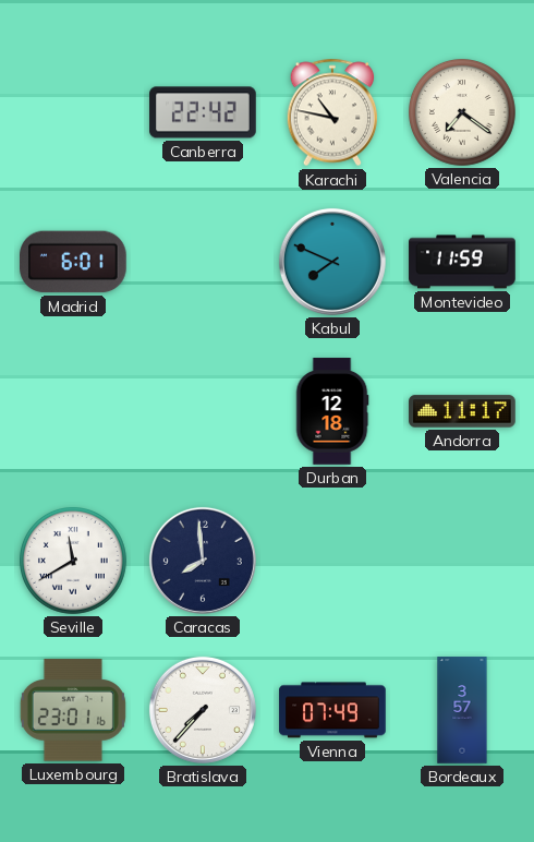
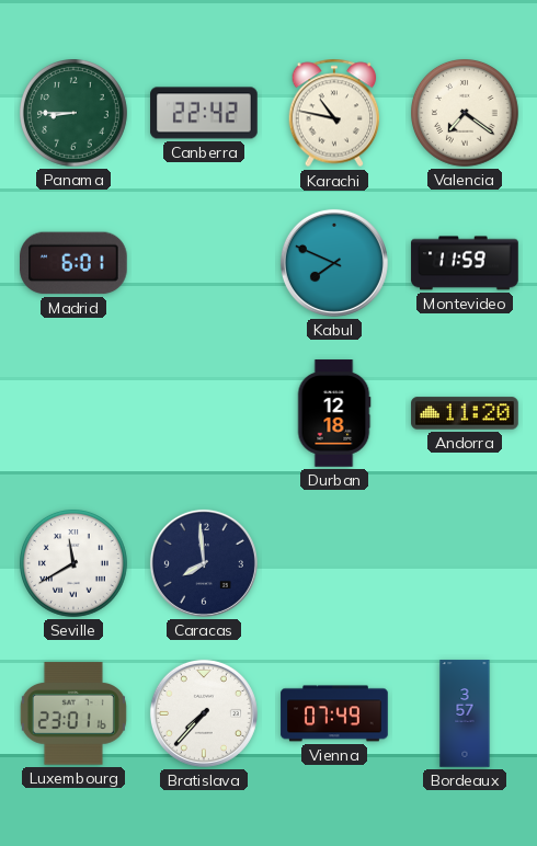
Panama: none -> 8:45
Andorra: 11:17 -> 11:20
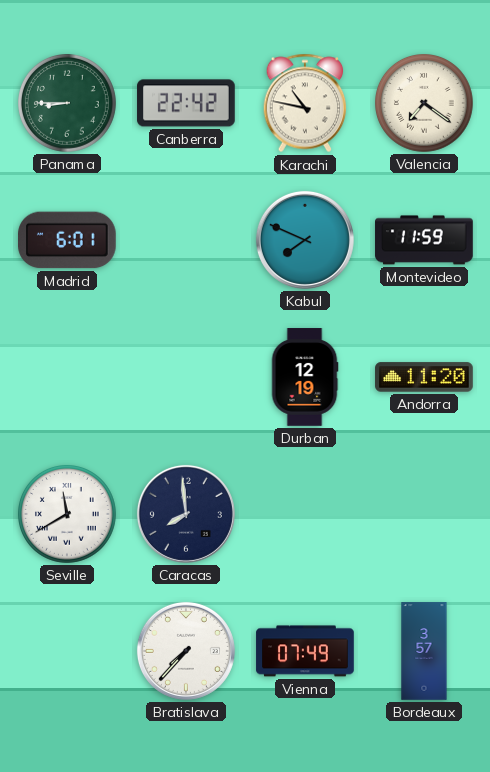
Durban: 12:18 -> 12:19
Luxembourg: 23:01 -> none
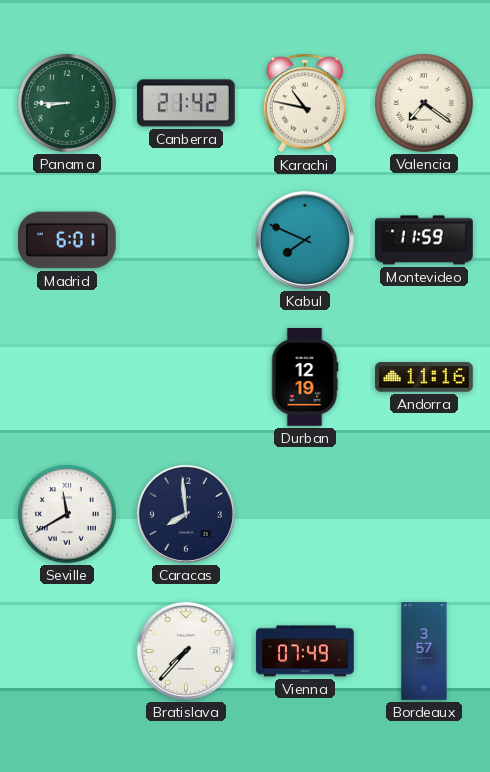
Canberra: 22:42 -> 21:42
Andorra: 11:20 -> 11:16
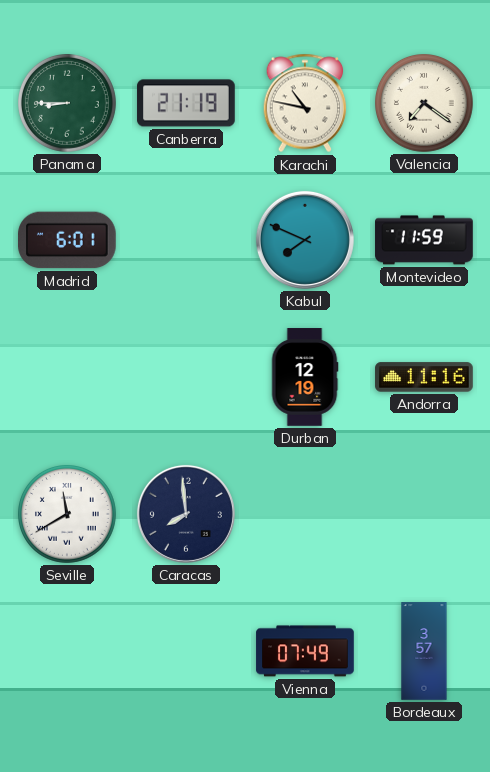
Canberra: 21:42 -> 21:19
Bratislava: 7:37 -> none
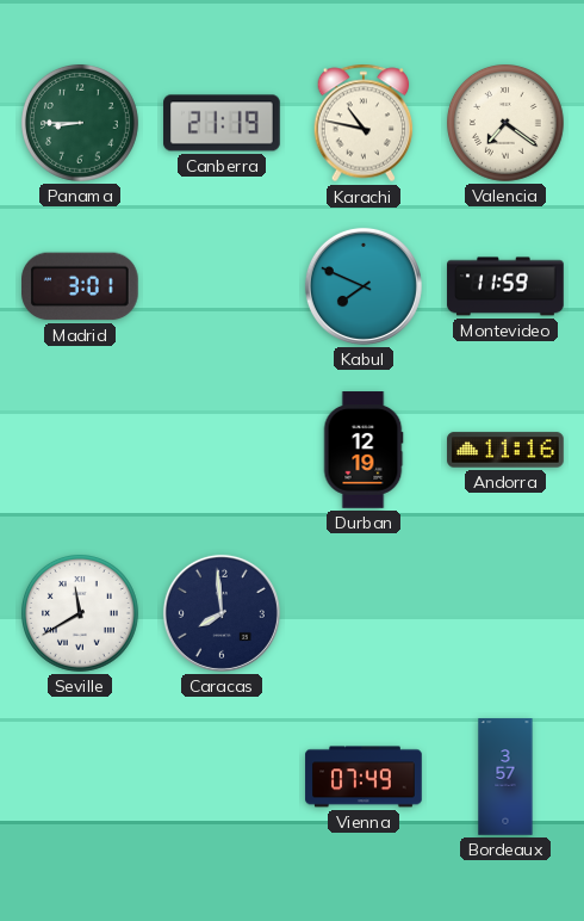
Madrid: 6:01 -> 3:01
